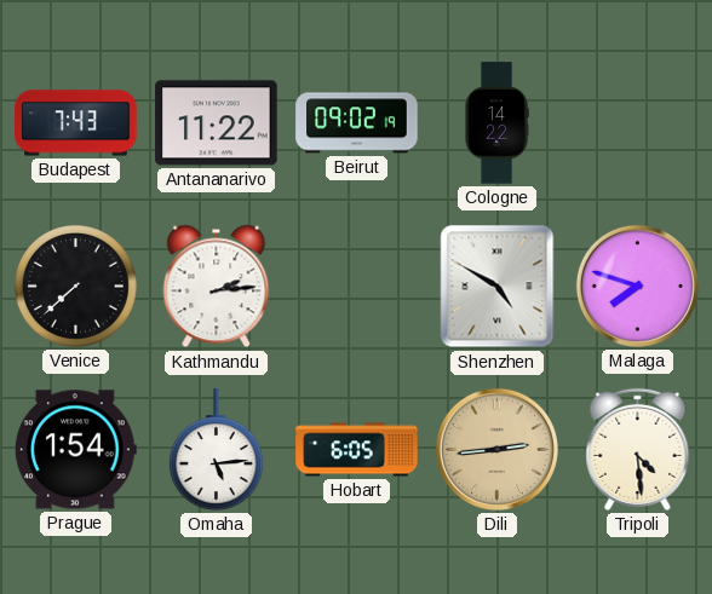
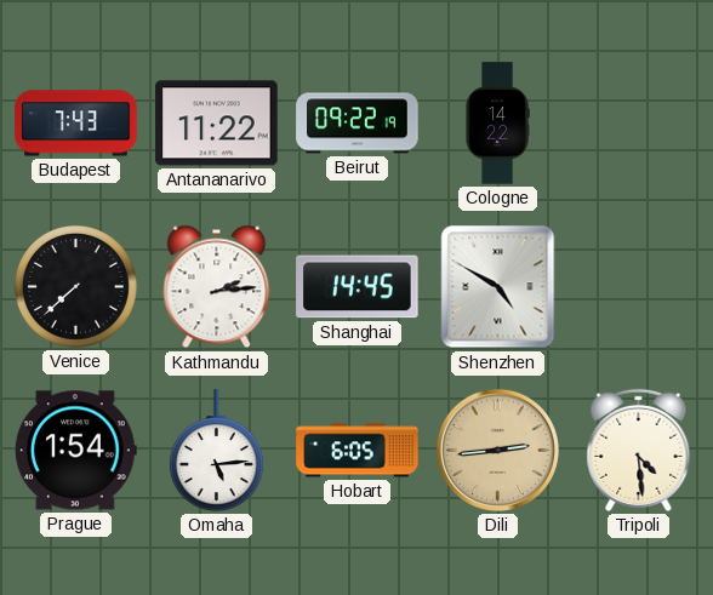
Beirut: 09:02 -> 09:22
Shanghai: none -> 14:45
Malaga: 7:48 -> none
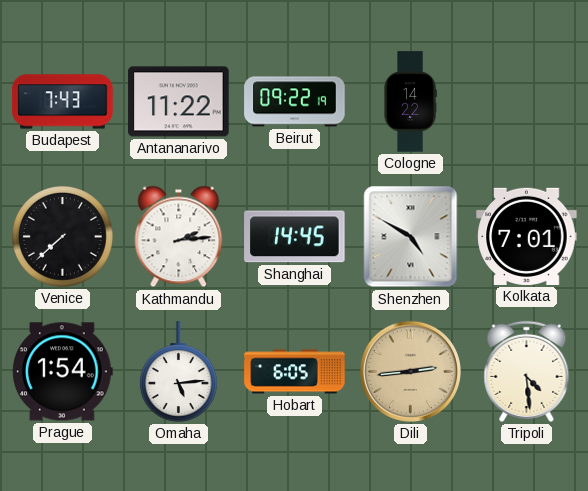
Kolkata: none -> 7:01
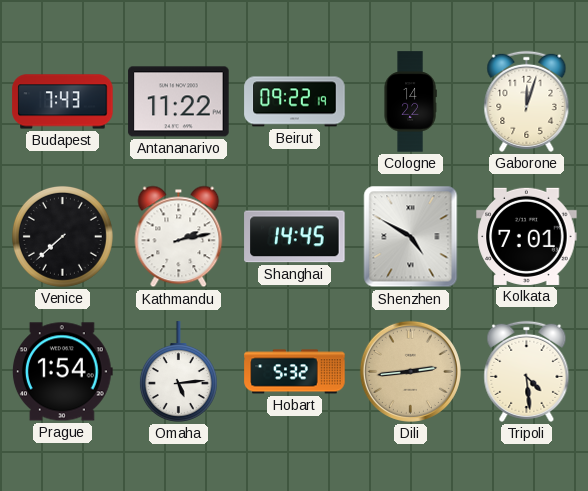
Gaborone: none -> 12:03
Kathmandu: 2:14 -> 2:13
Hobart: 6:05 -> 5:32
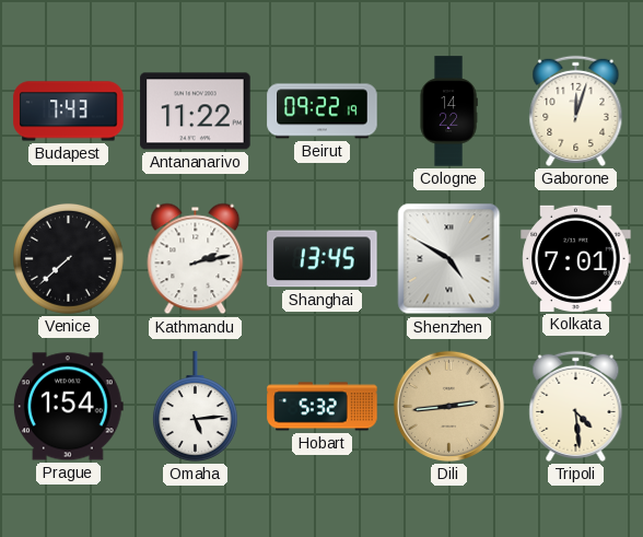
Shanghai: 14:45 -> 13:45
